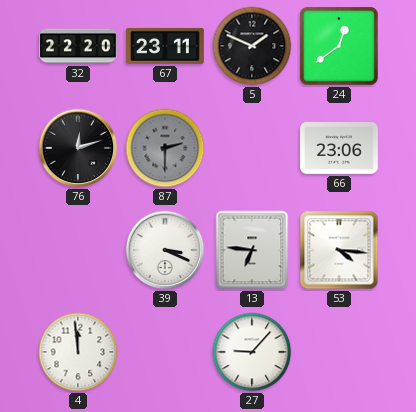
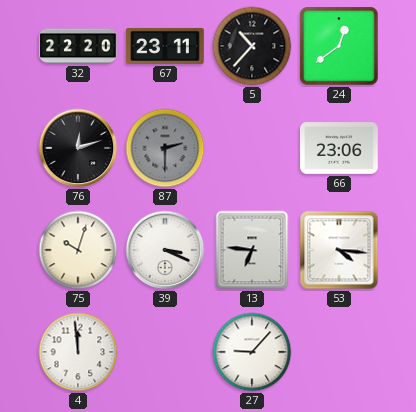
5: 1:49 -> 10:37
75: none -> 10:03
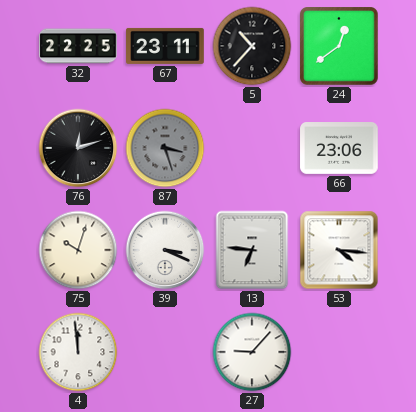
32: 22:20 -> 22:25
87: 2:30 -> 3:27
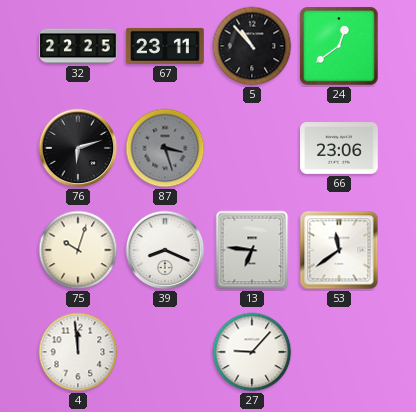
5: 10:37 -> 10:53
76: 12:12 -> 6:12
39: 3:19 -> 8:19
53: 4:16 -> 11:39
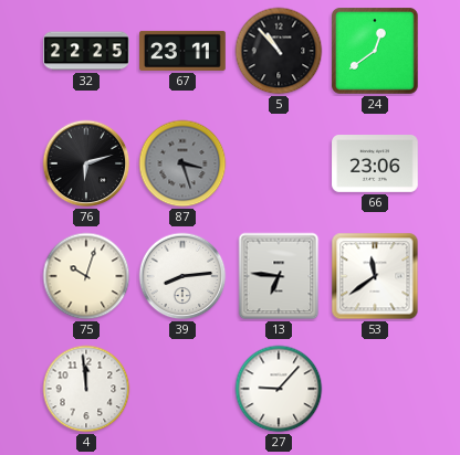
39: 8:19 -> 8:14
